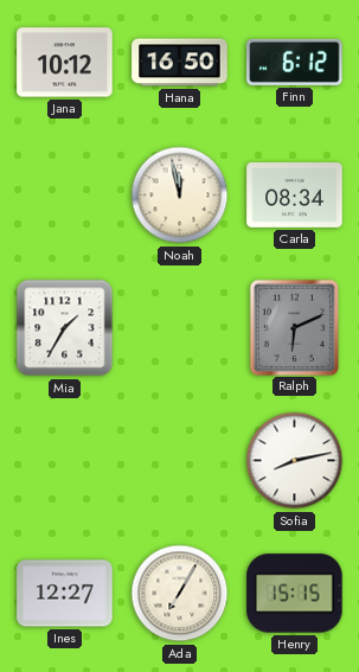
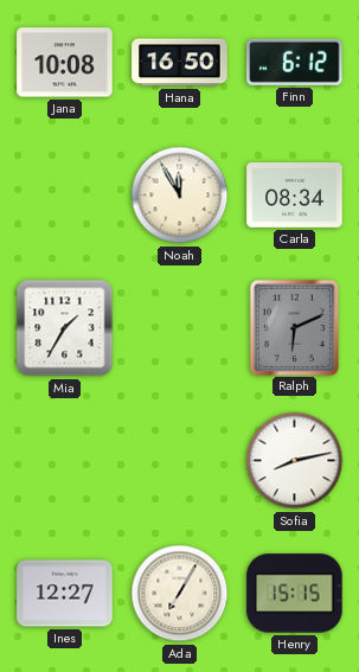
Jana: 10:12 -> 10:08
Noah: 11:58 -> 11:55
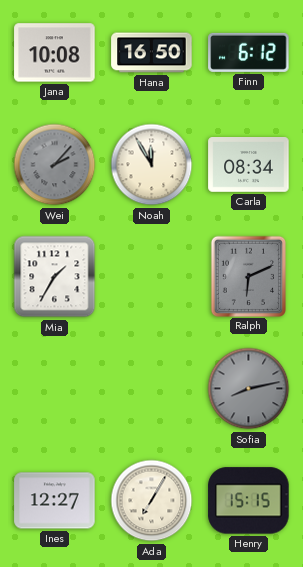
Wei: none -> 2:07
Sofia dial: white -> grey
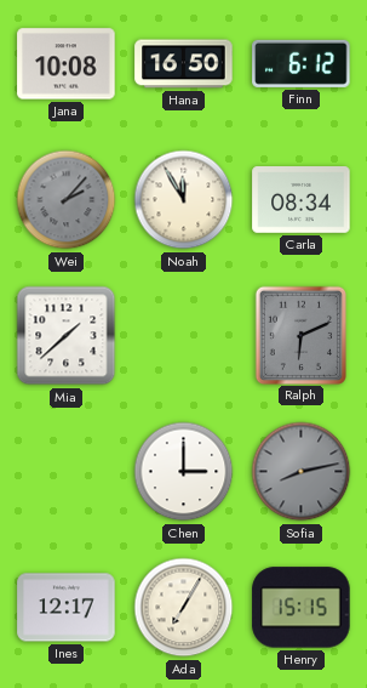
Mia: 1:35 -> 1:38
Chen: none -> 3:00
Ines: 12:27 -> 12:17
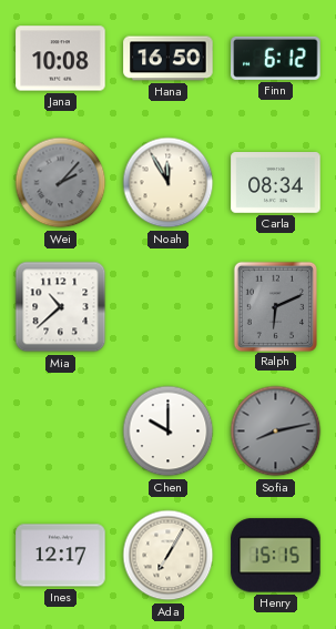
Mia: 1:38 -> 10:38
Chen: 3:00 -> 10:00
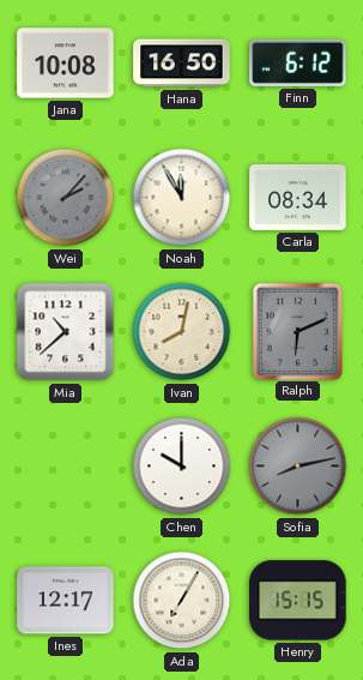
Ivan: none -> 8:02
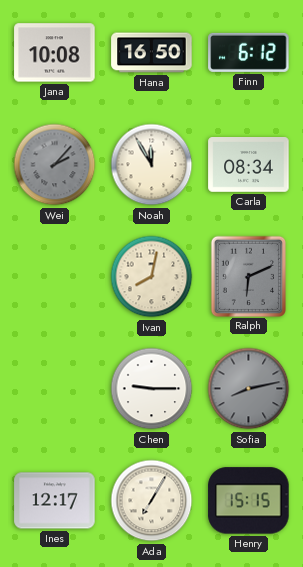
Mia: 10:38 -> none
Chen: 10:00 -> 9:15
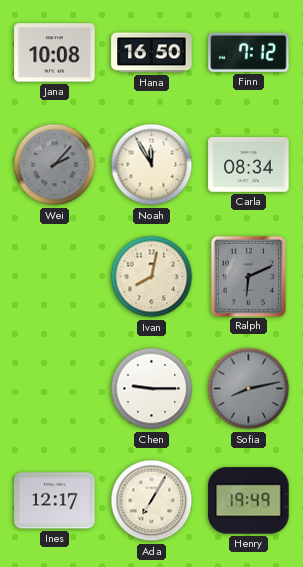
Finn: 6:12 -> 7:12
Henry: 15:15 -> 19:49
